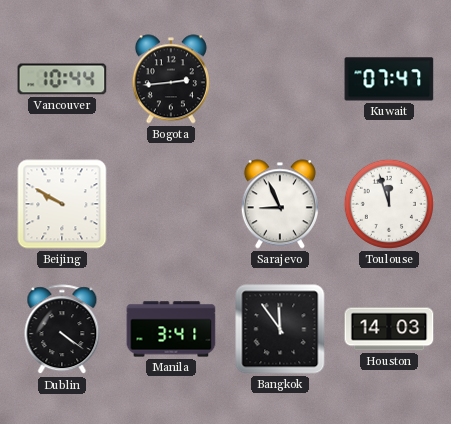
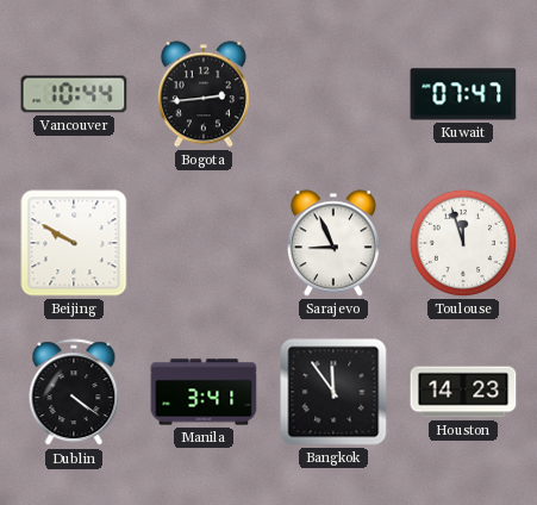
Houston: 14:03 -> 14:23
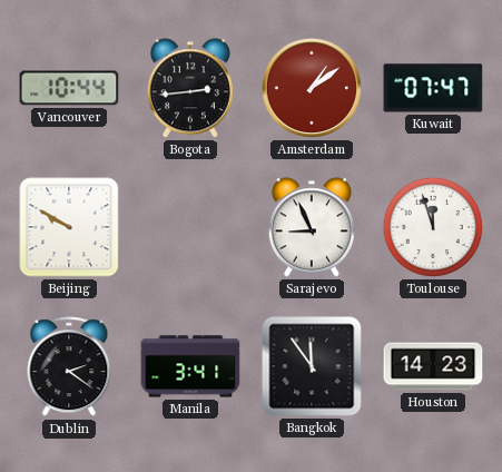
Amsterdam: none -> 1:09
Dublin: 4:21 -> 2:21
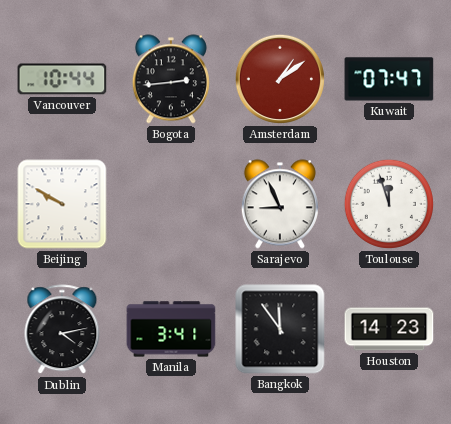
Dublin: 2:21 -> 4:13
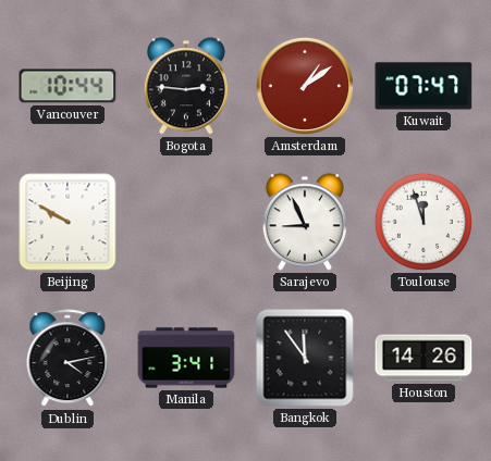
Bogota: 2:44 -> 2:46
Houston: 14:23 -> 14:26
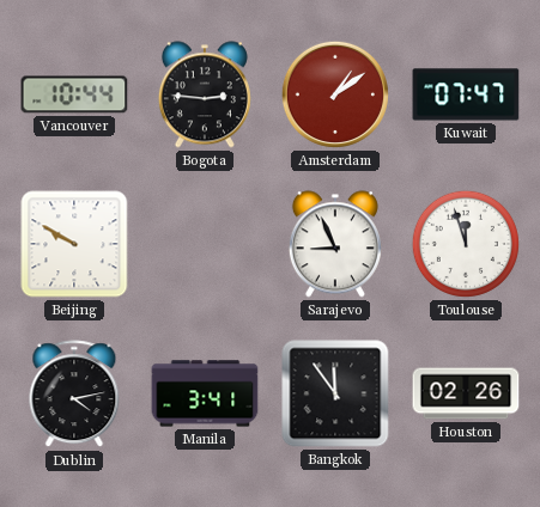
Houston: 14:26 -> 02:26
